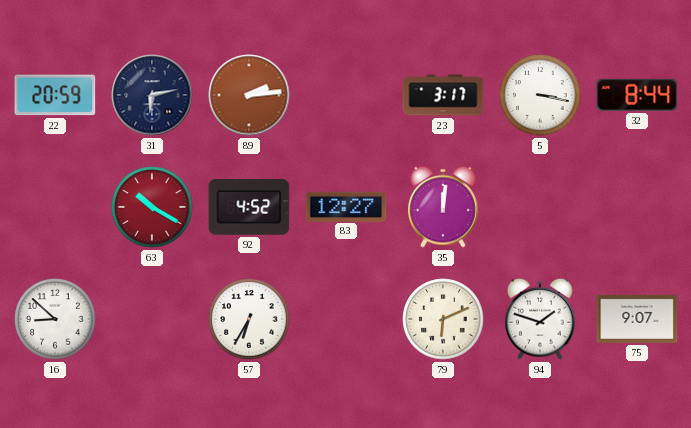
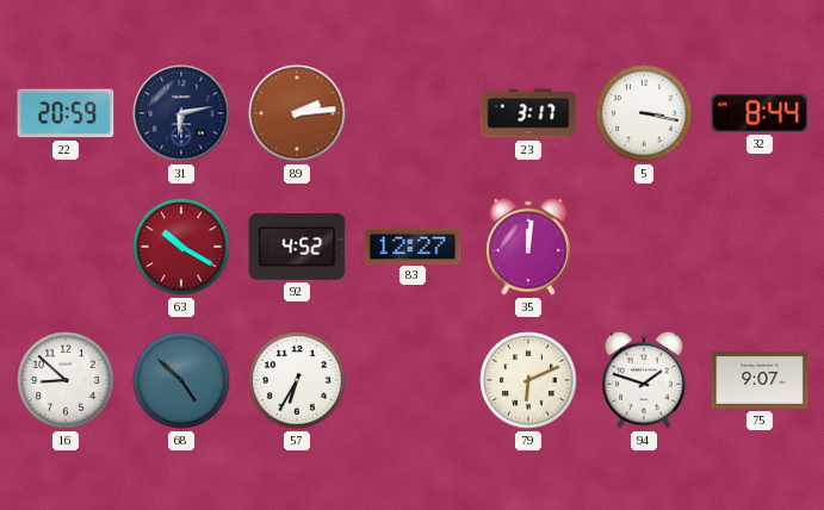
68: none -> 4:52
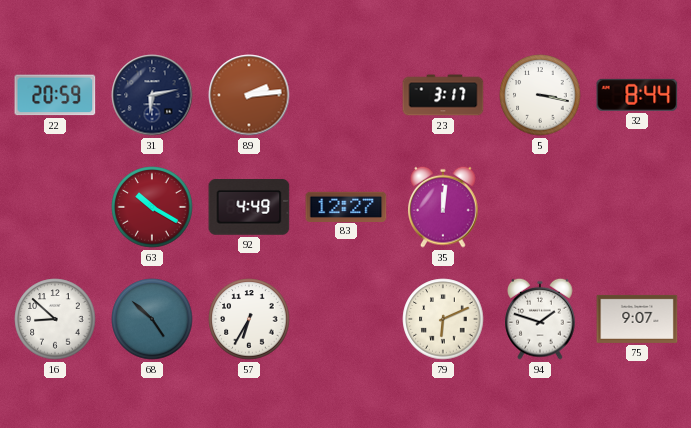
92: 4:52 -> 4:49
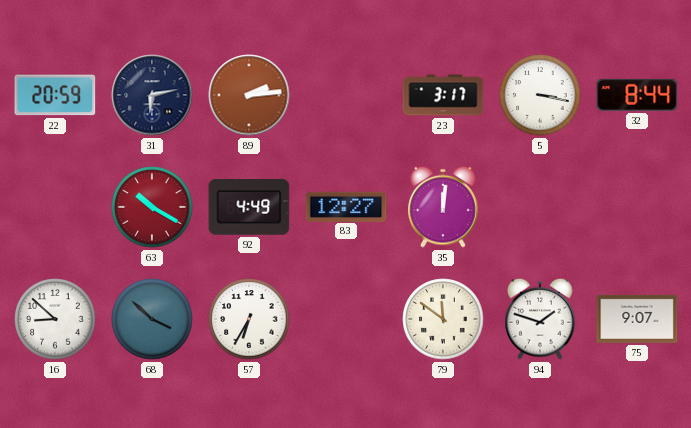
68: 4:52 -> 3:52
79: 6:11 -> 11:51
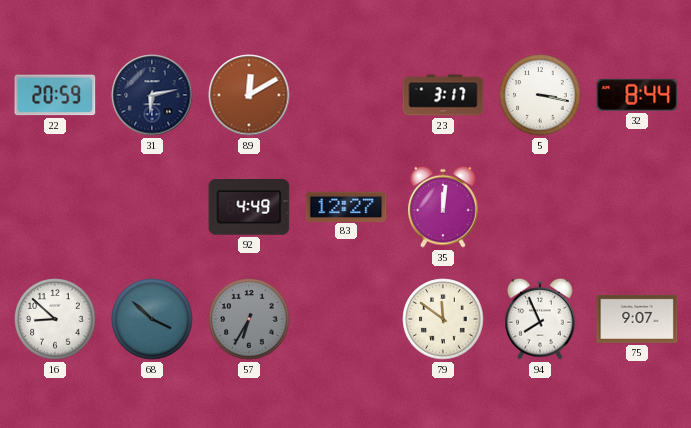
89: 2:14 -> 12:10
63: 10:20 -> none
57 dial: white -> grey
94: 1:48 -> 7:56
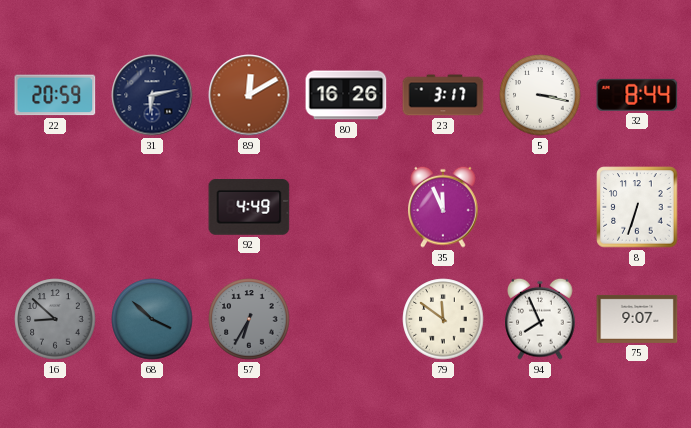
80: none -> 16:26
83: 12:27 -> none
35: 12:01 -> 11:56
8: none -> 6:33
16 dial: white -> grey
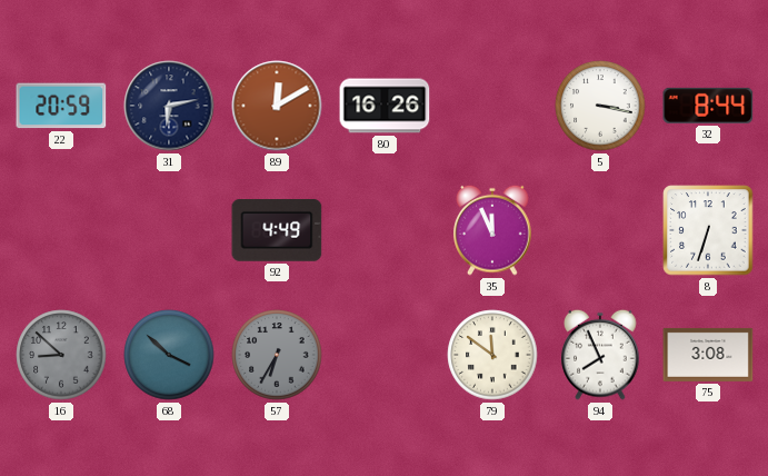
23: 3:17 -> none
75: 9:07 -> 3:08
